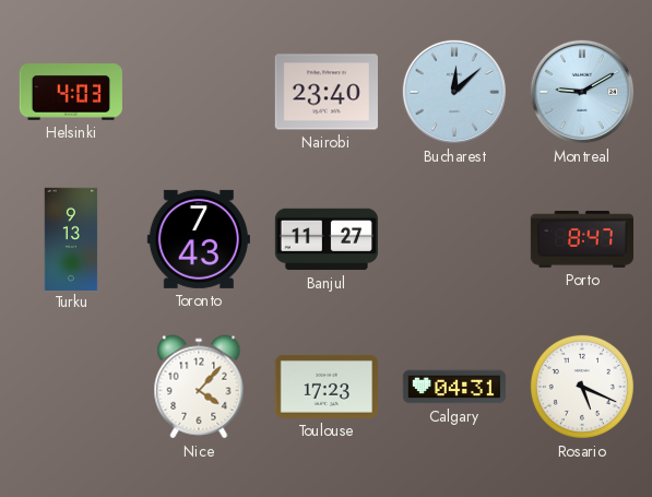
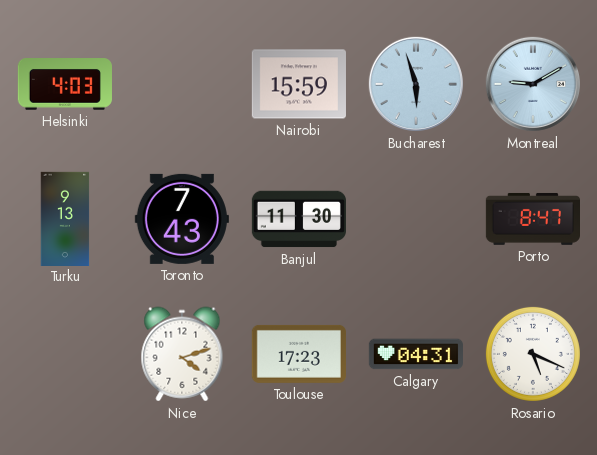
Nairobi: 23:40 -> 15:59
Bucharest: 12:08 -> 5:57
Banjul: 11:27 -> 11:30
Nice: 4:07 -> 4:12
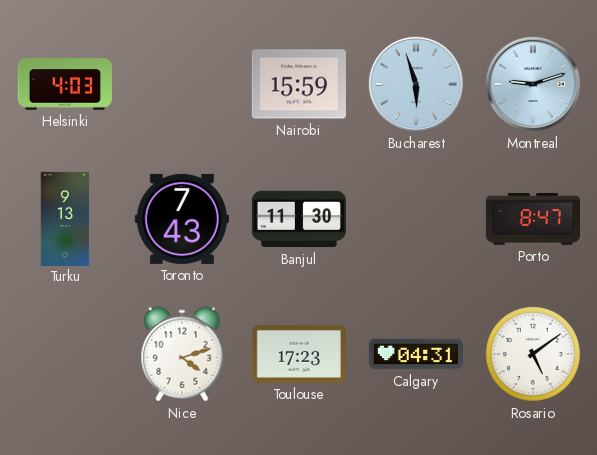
Montreal: 9:10 -> 9:12
Rosario: 5:19 -> 5:09
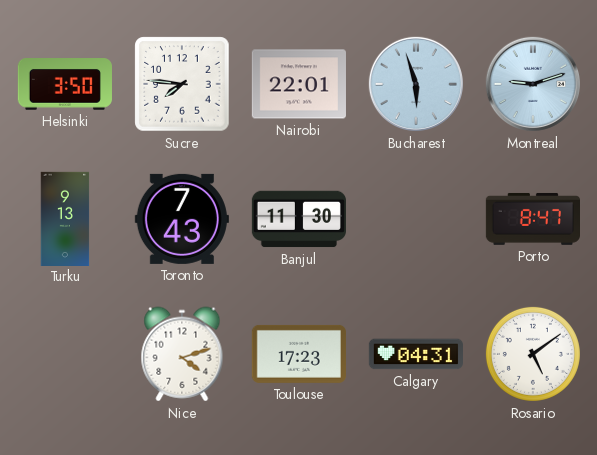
Helsinki: 4:03 -> 3:50
Sucre: none -> 7:46
Nairobi: 15:59 -> 22:01
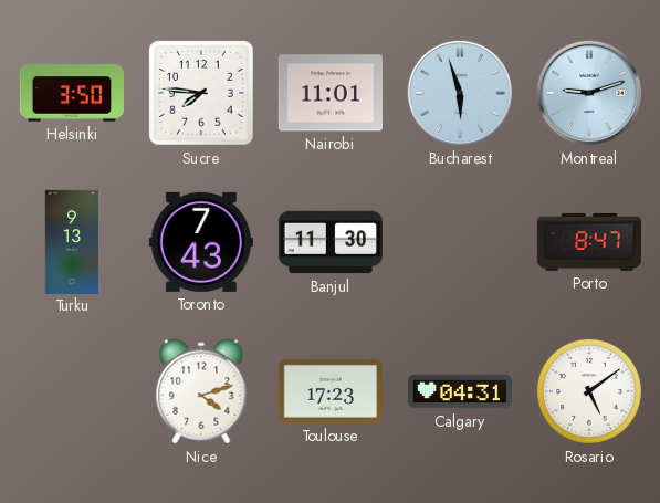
Nairobi: 22:01 -> 11:01
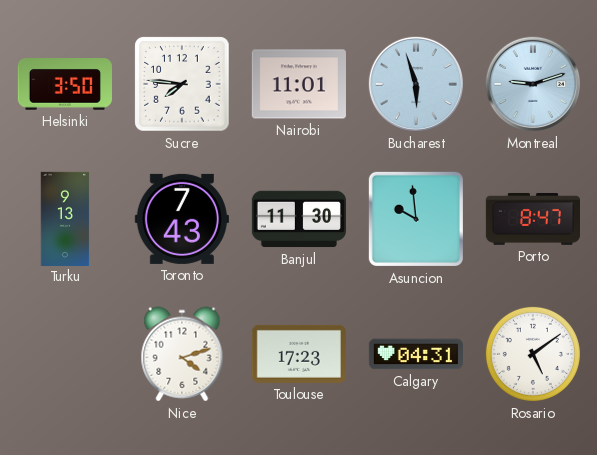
Asuncion: none -> 9:59
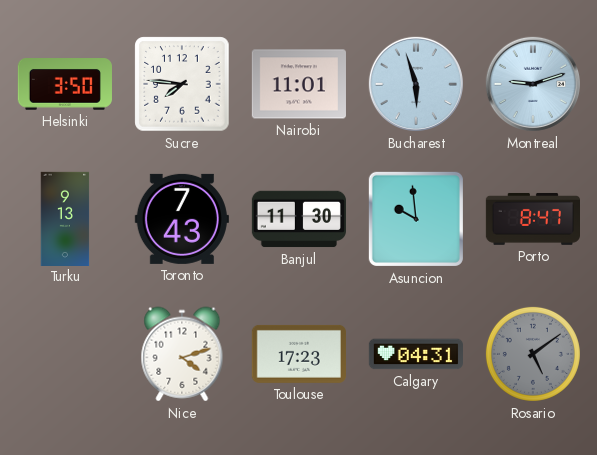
Rosario dial: white -> grey
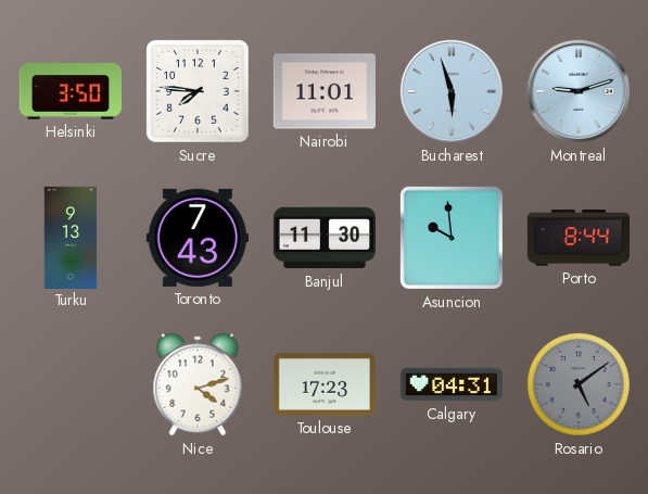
Porto: 8:47 -> 8:44
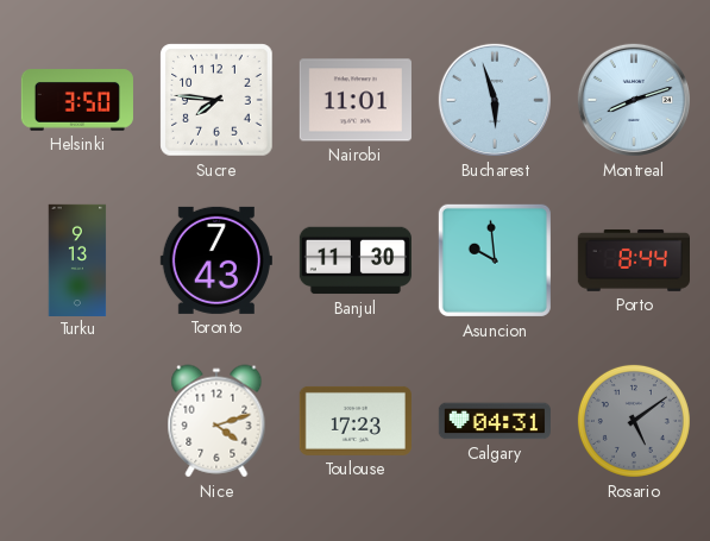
Montreal: 9:12 -> 8:12
